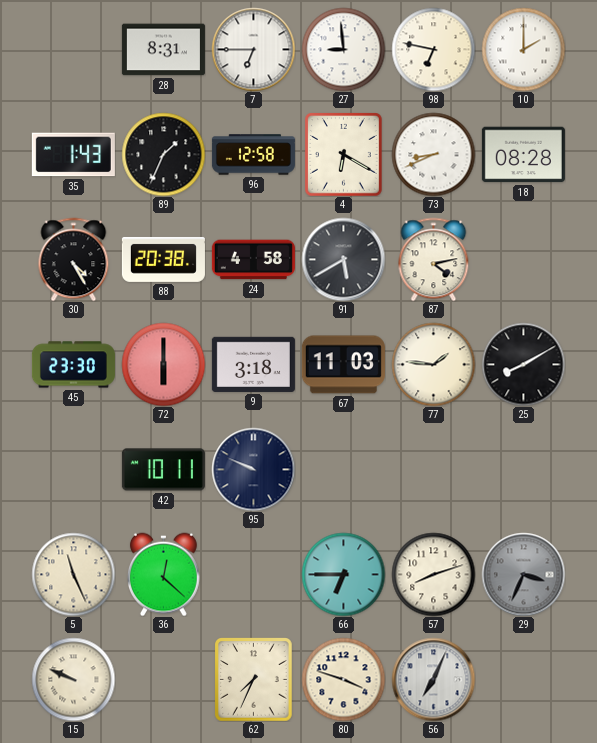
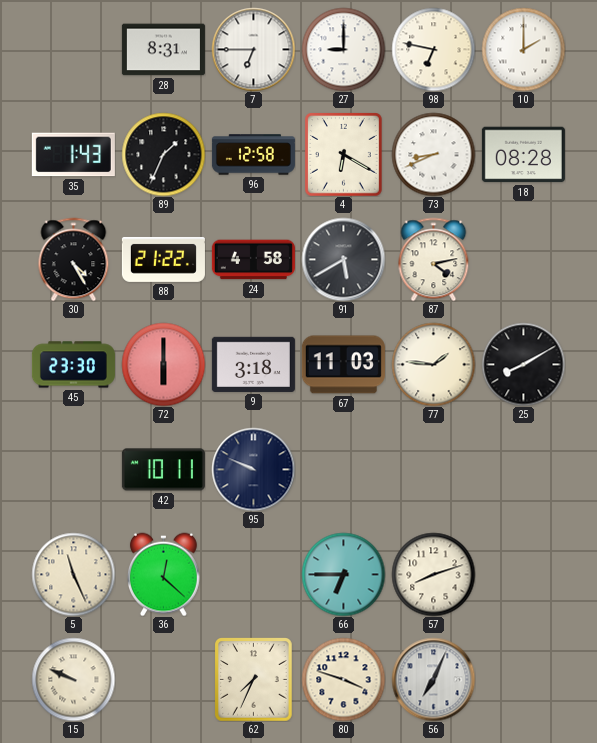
27: 8:59 -> 9:00
88: 20:38 -> 21:22
29: 3:34 -> none
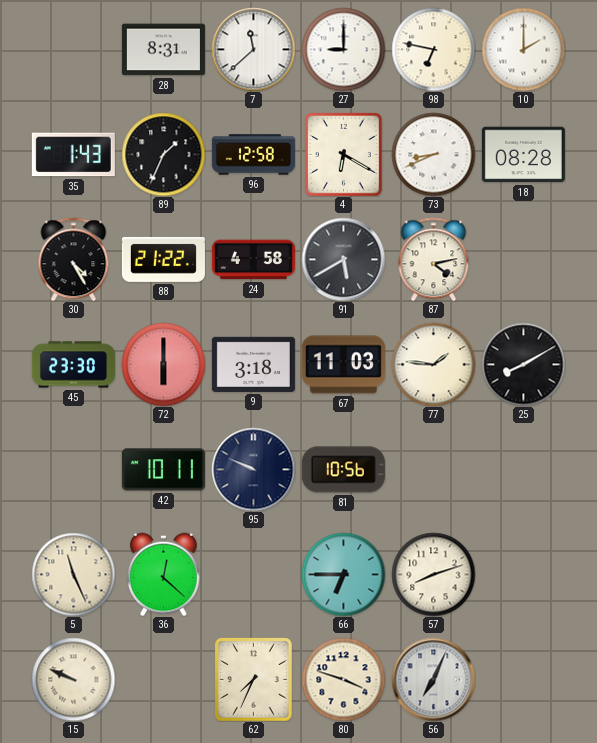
7: 6:45 -> 11:38
81: none -> 10:56
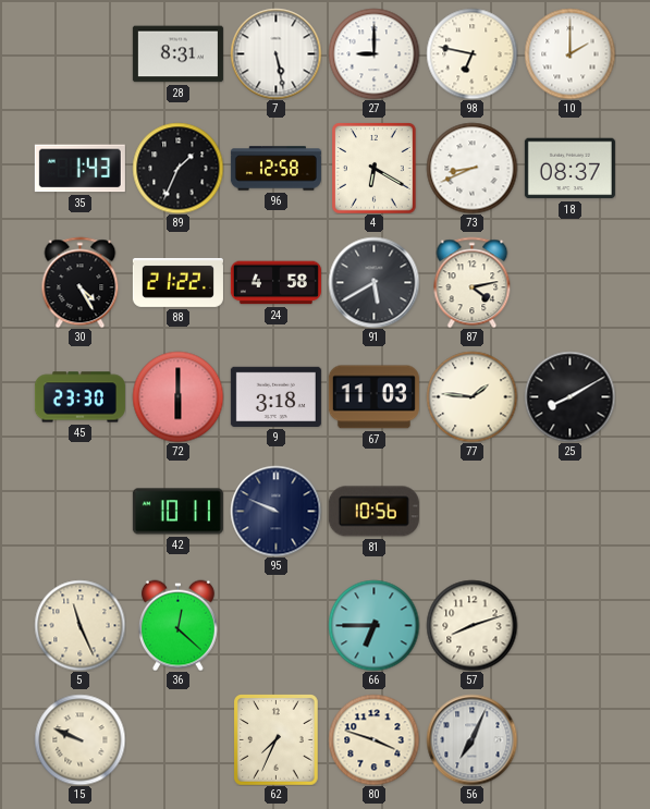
7: 11:38 -> 5:28
18: 08:28 -> 08:37
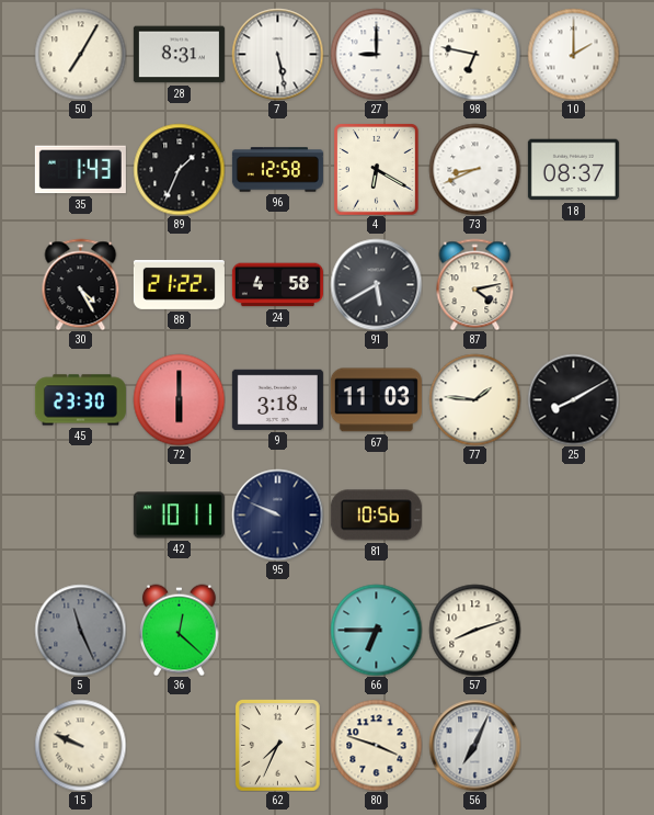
50: none -> 7:05
5 dial: cream -> grey
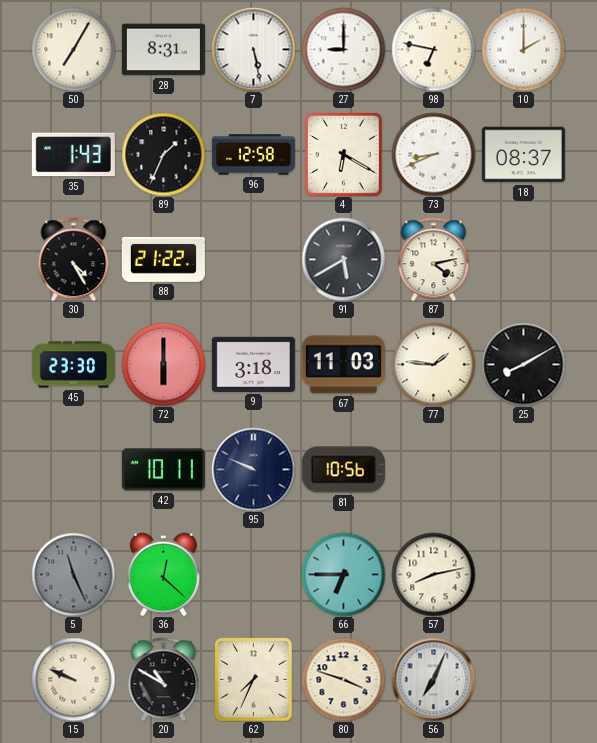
24: 4:58 -> none
57: 8:12 -> 8:13
20: none -> 10:50
